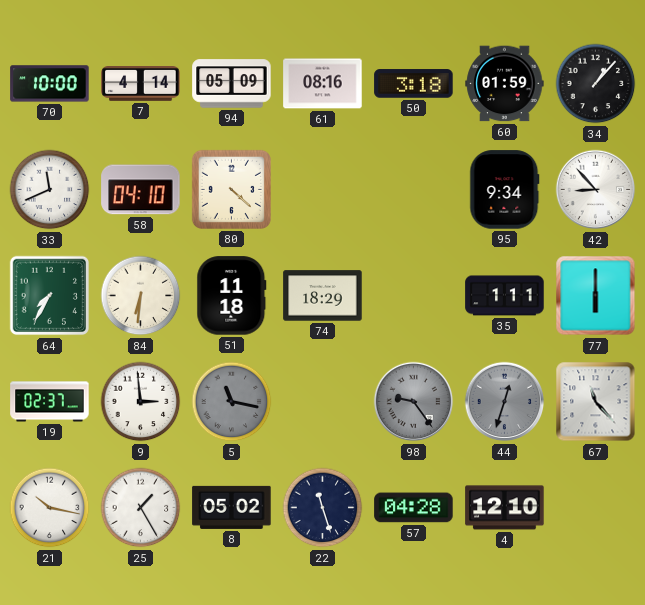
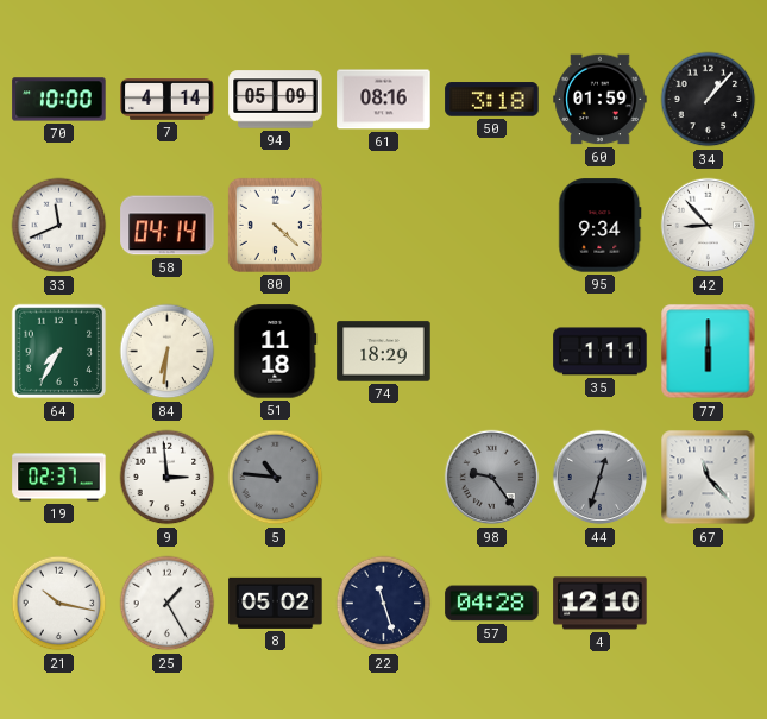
58: 04:10 -> 04:14
5: 11:17 -> 10:46
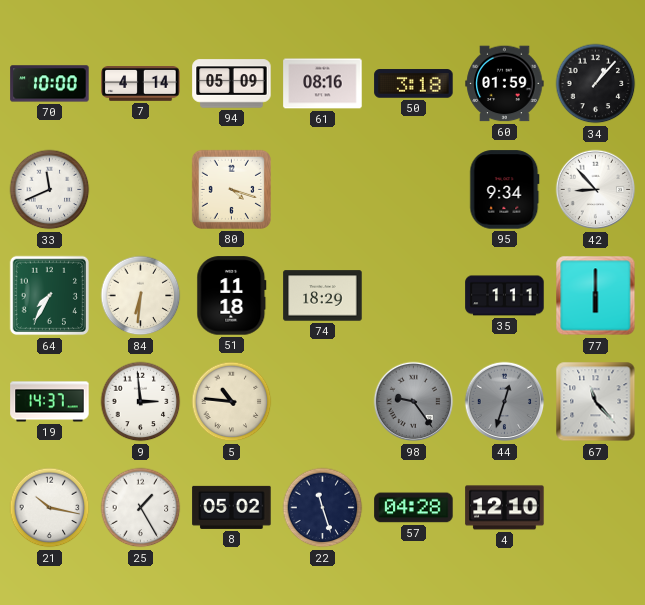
58: 04:14 -> none
80: 4:22 -> 4:18
19: 02:37 -> 14:37
5 dial: grey -> cream
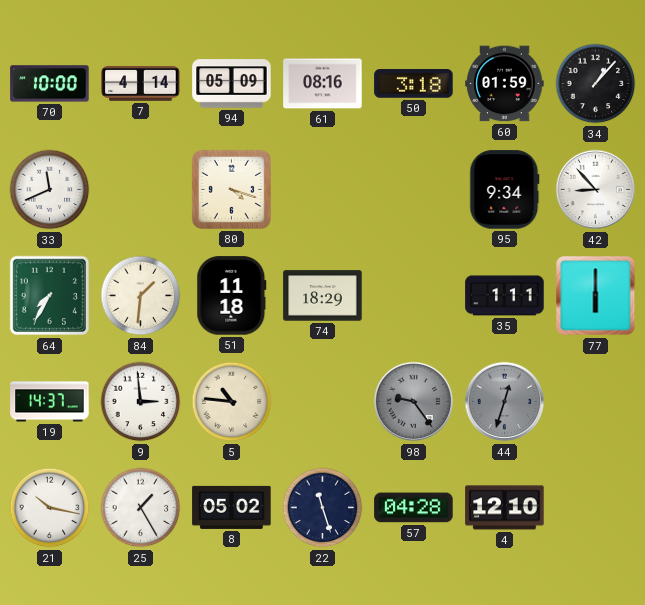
84: 6:31 -> 1:31
67: 11:23 -> none
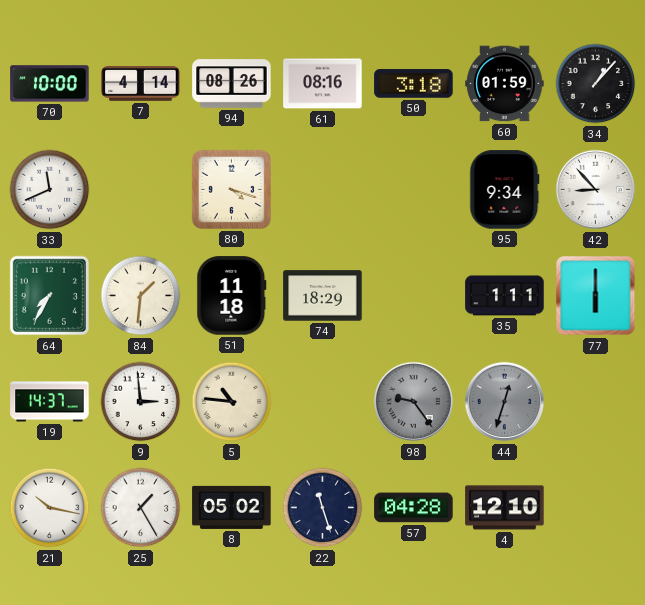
94: 05:09 -> 08:26
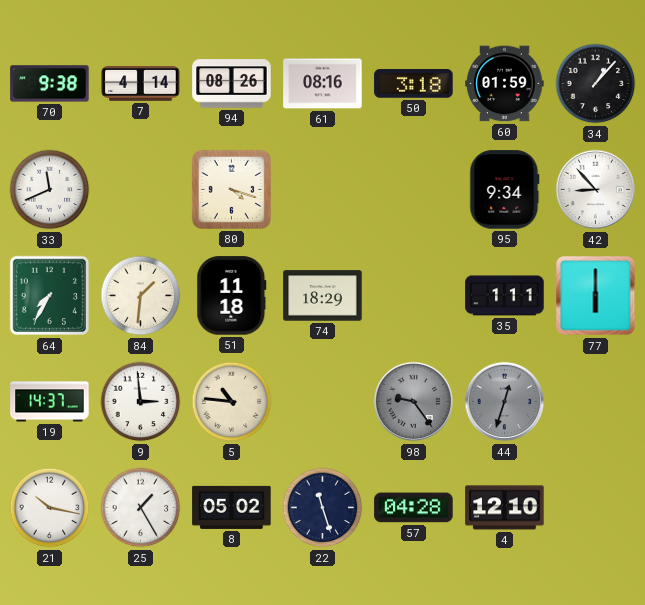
70: 10:00 -> 9:38
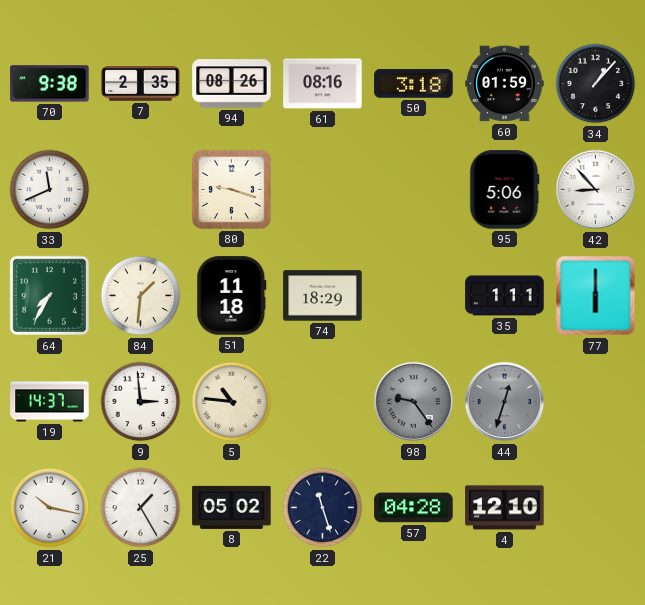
7: 4:14 -> 2:35
80: 4:18 -> 9:18
95: 9:34 -> 5:06
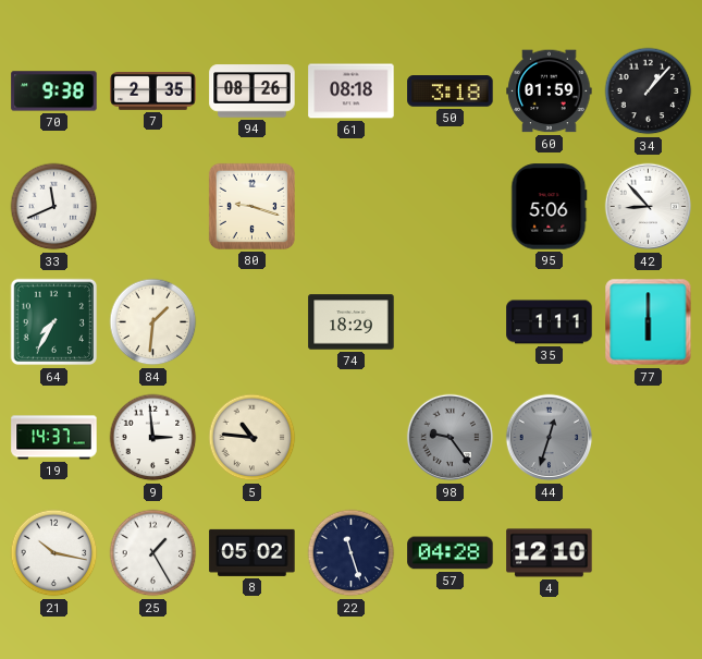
61: 08:16 -> 08:18
51: 11:18 -> none
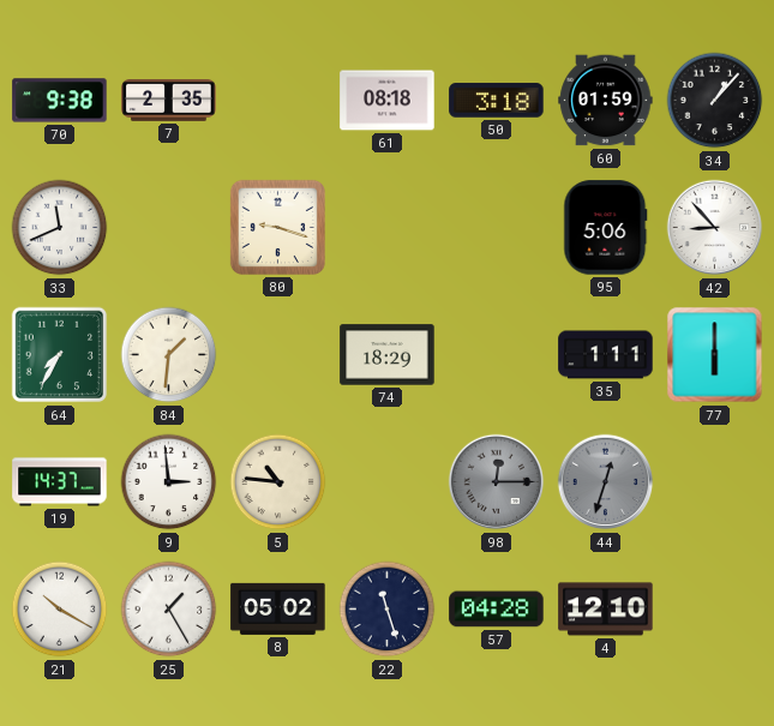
94: 08:26 -> none
98: 9:24 -> 12:15
21: 10:17 -> 10:20
